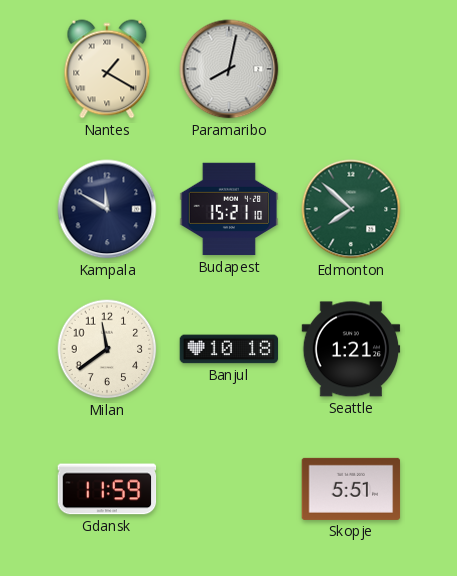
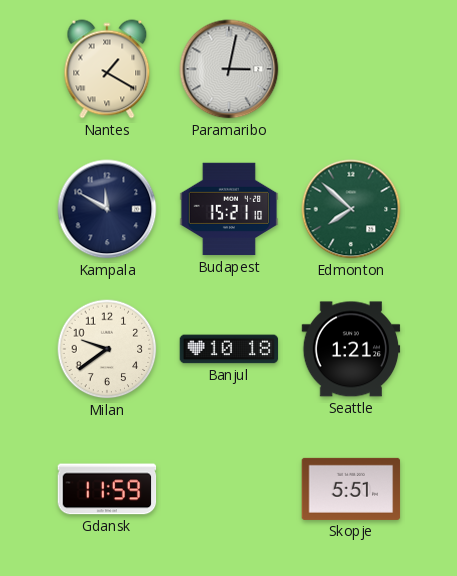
Paramaribo: 8:02 -> 3:02
Milan: 11:39 -> 9:39
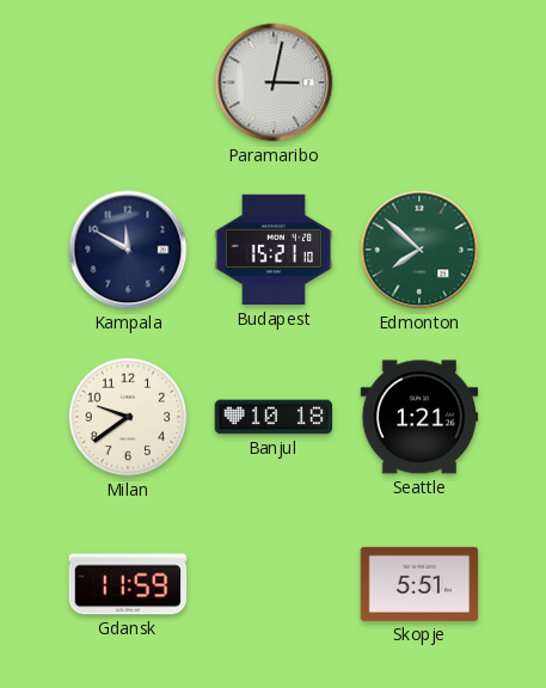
Nantes: 1:20 -> none
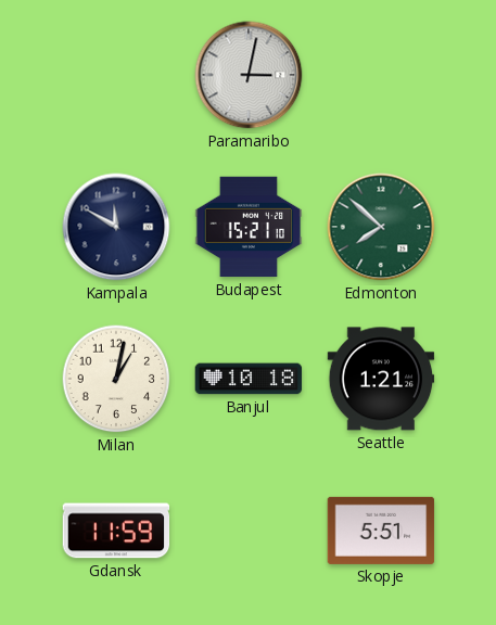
Milan: 9:39 -> 1:02
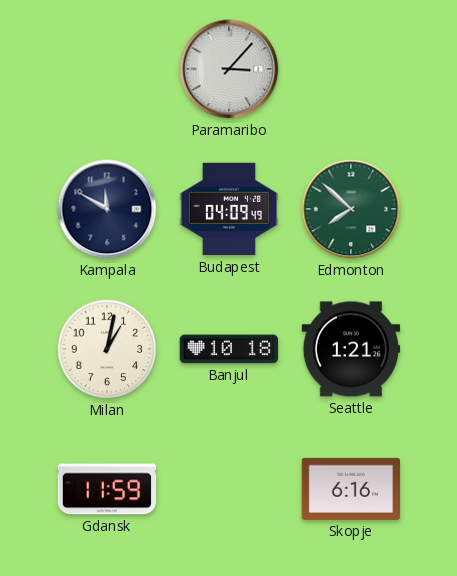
Paramaribo: 3:02 -> 3:07
Budapest: 15:21 -> 04:09
Skopje: 5:51 -> 6:16
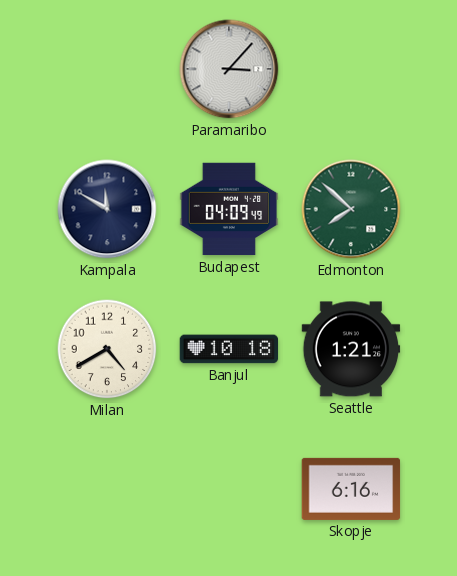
Milan: 1:02 -> 4:40
Gdansk: 11:59 -> none
